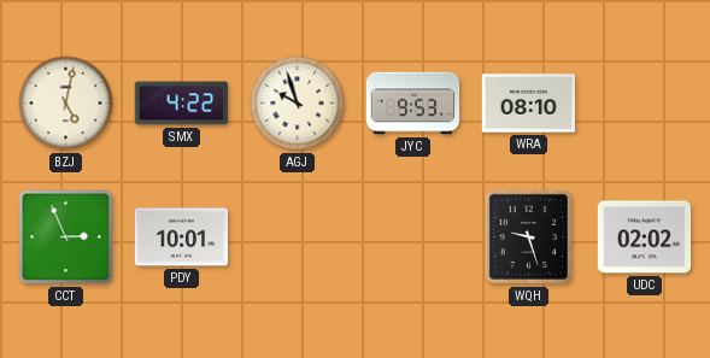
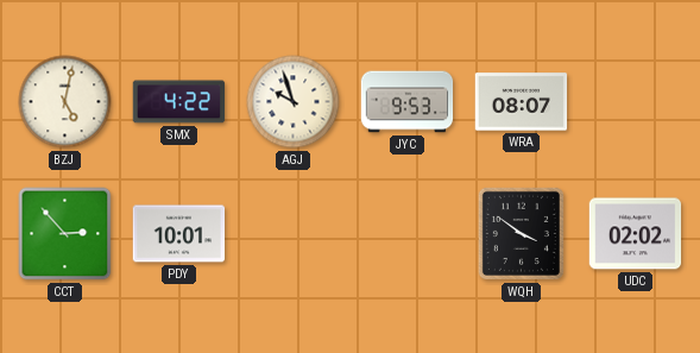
WRA: 08:10 -> 08:07
CCT: 2:56 -> 2:53
WQH: 9:27 -> 3:51
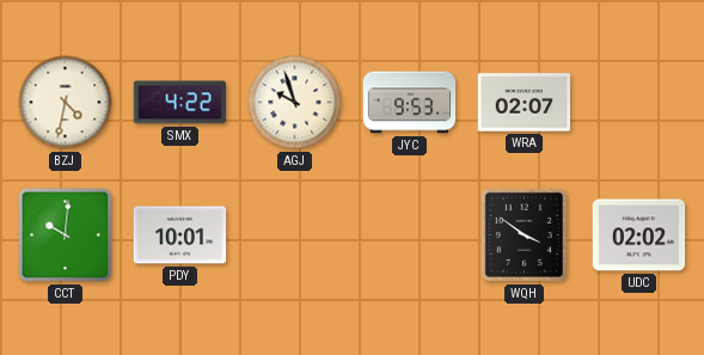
BZJ: 5:02 -> 4:32
WRA: 08:07 -> 02:07
CCT: 2:53 -> 10:01
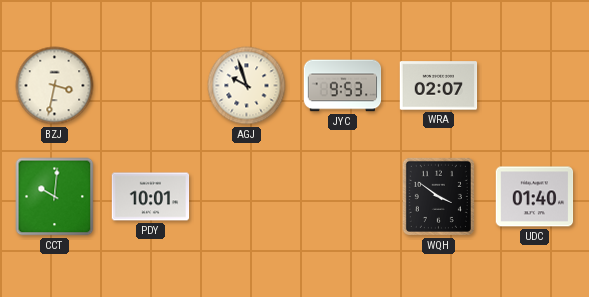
BZJ: 4:32 -> 3:32
SMX: 4:22 -> none
UDC: 02:02 -> 01:40
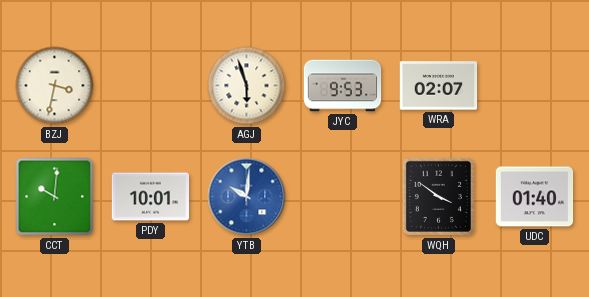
AGJ: 9:57 -> 5:57
YTB: none -> 10:01
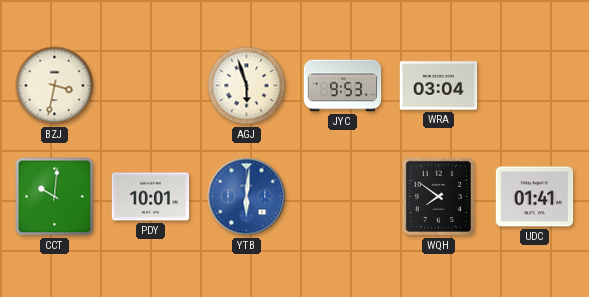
WRA: 02:07 -> 03:04
YTB: 10:01 -> 6:01
WQH: 3:51 -> 7:51
UDC: 01:40 -> 01:41
